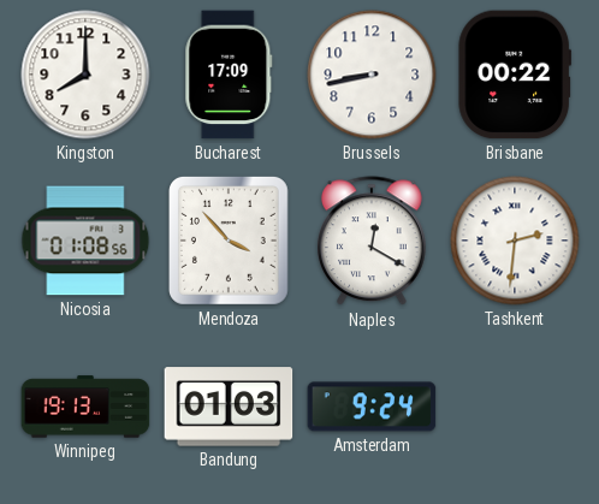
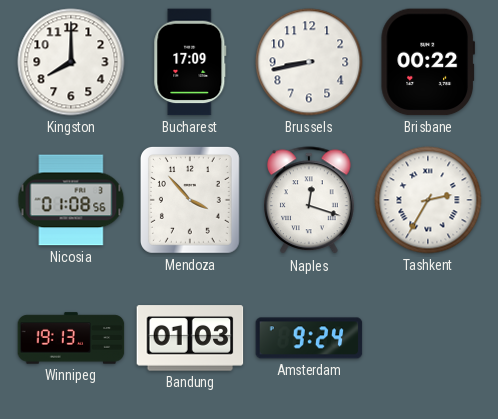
Naples: 12:20 -> 12:18
Tashkent: 2:31 -> 2:35
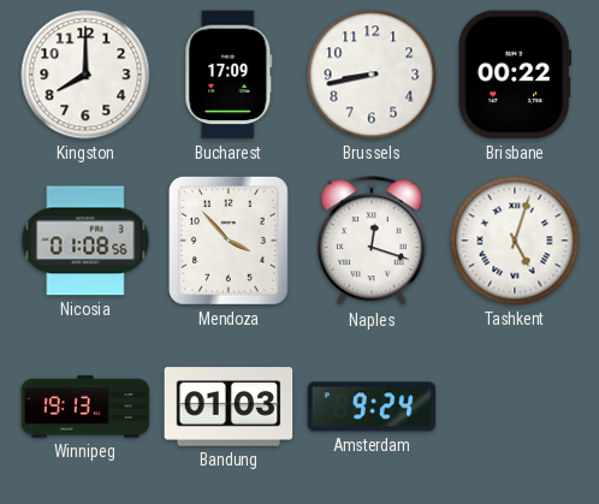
Tashkent: 2:35 -> 5:03
